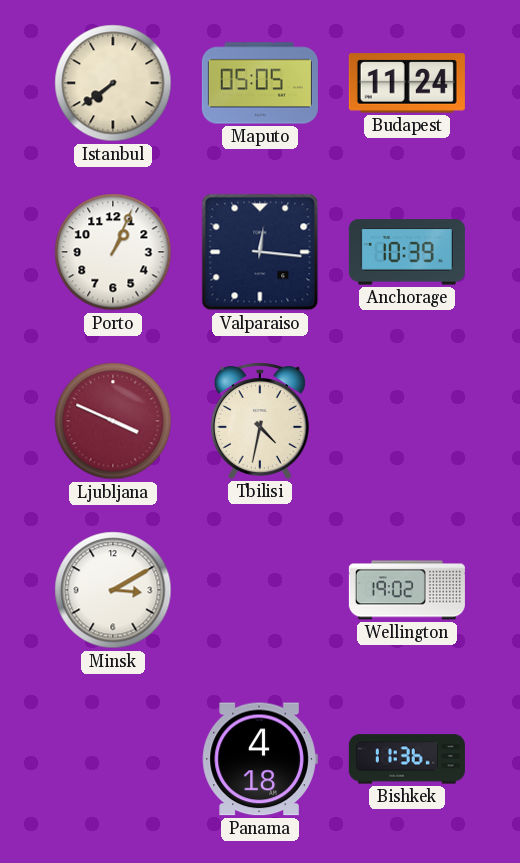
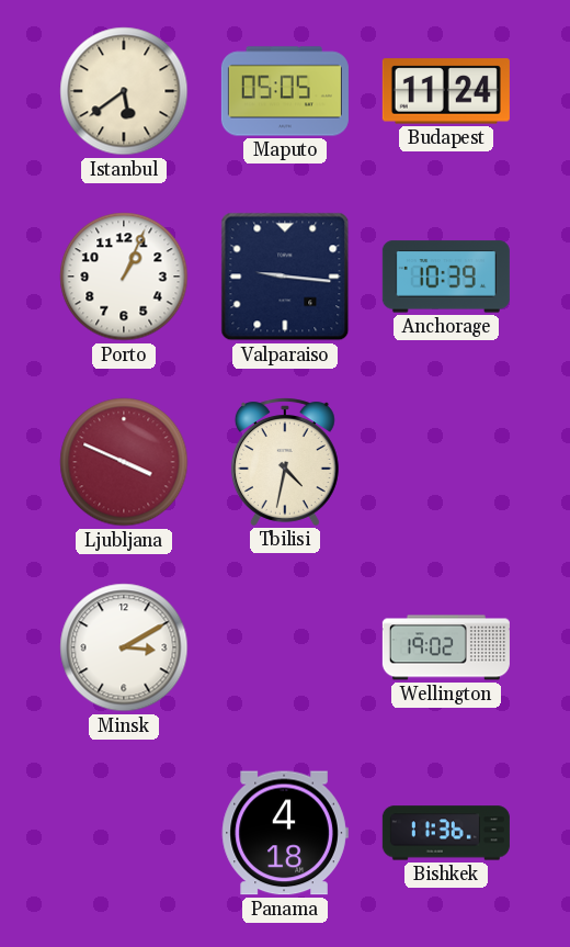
Istanbul: 7:39 -> 5:39
Valparaiso: 12:16 -> 9:16
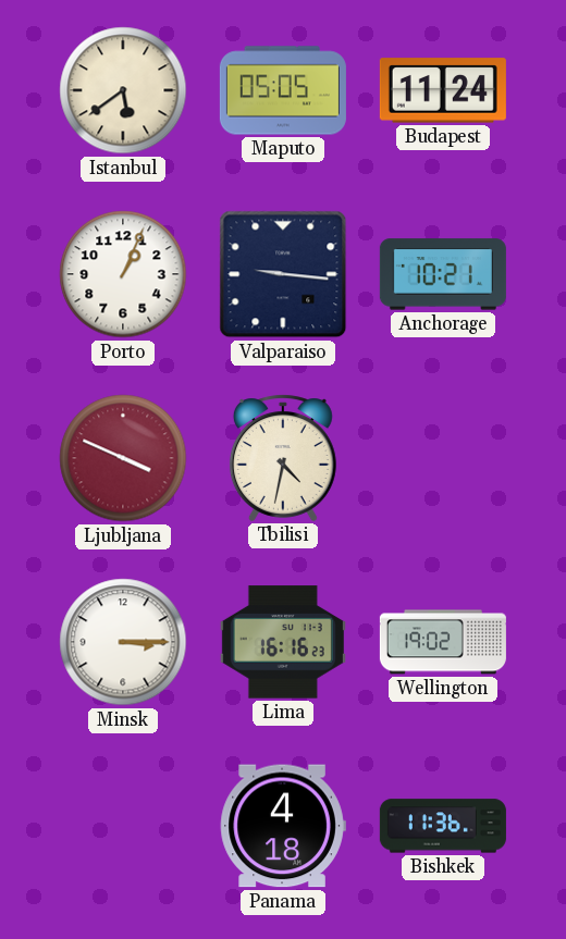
Anchorage: 10:39 -> 10:21
Minsk: 3:10 -> 3:15
Lima: none -> 16:16
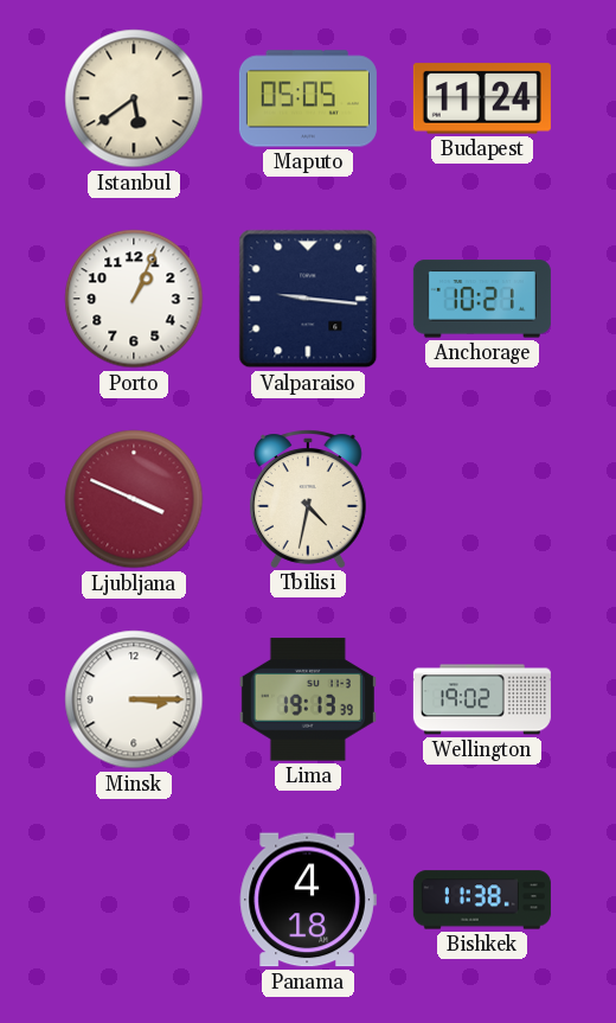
Lima: 16:16 -> 19:13
Bishkek: 11:36 -> 11:38
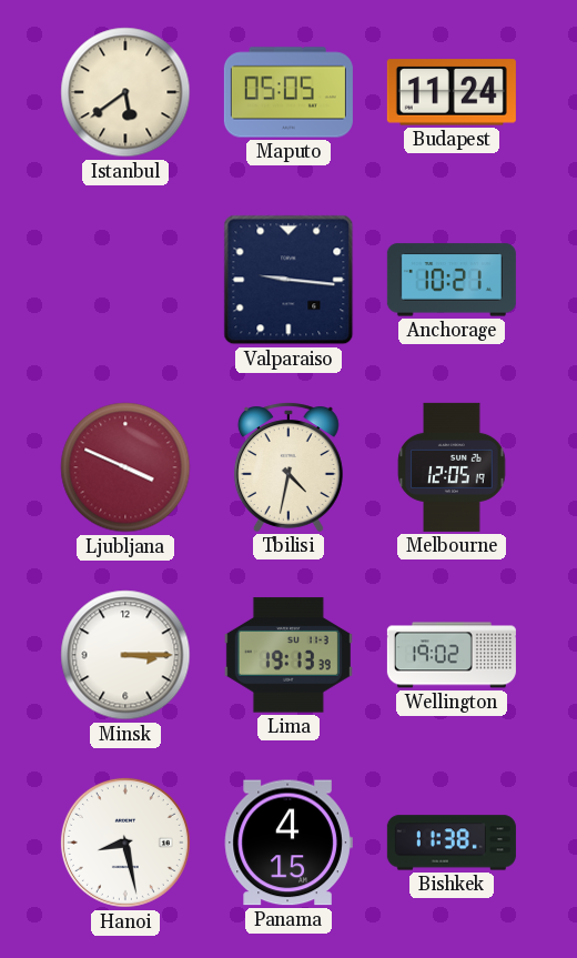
Porto: 1:04 -> none
Melbourne: none -> 12:05
Hanoi: none -> 8:28
Panama: 4:18 -> 4:15
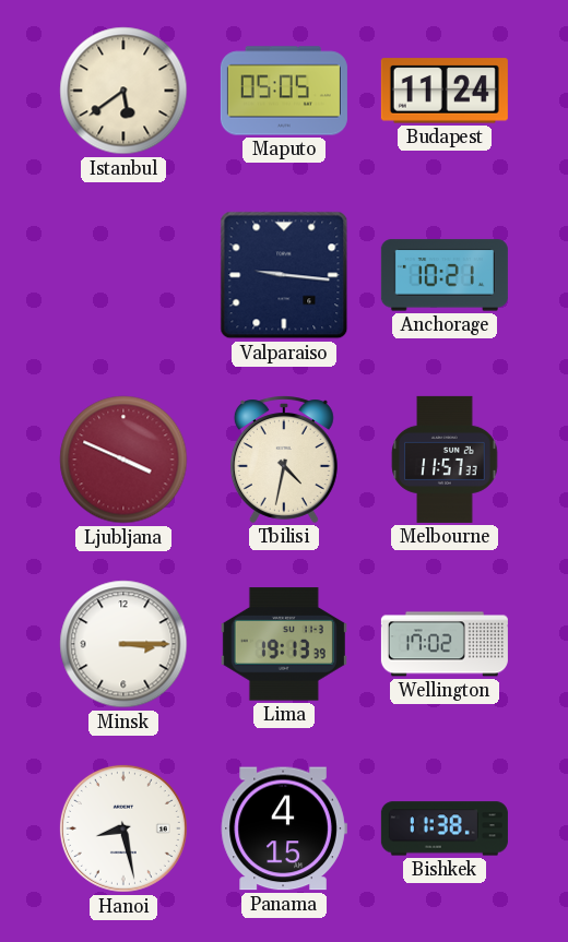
Melbourne: 12:05 -> 11:57
Wellington: 19:02 -> 17:02
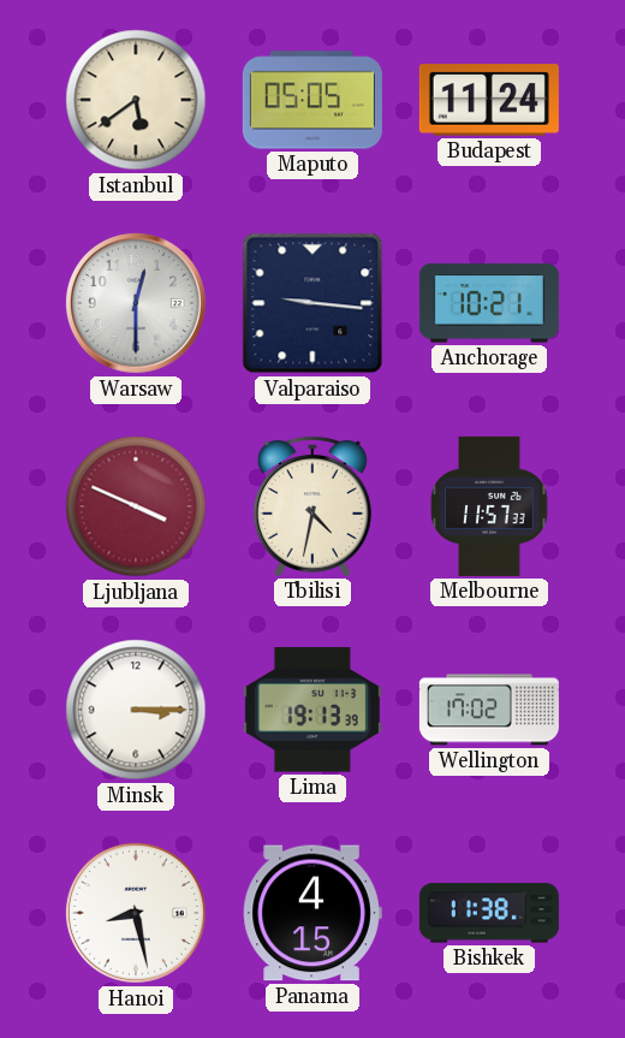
Warsaw: none -> 12:30
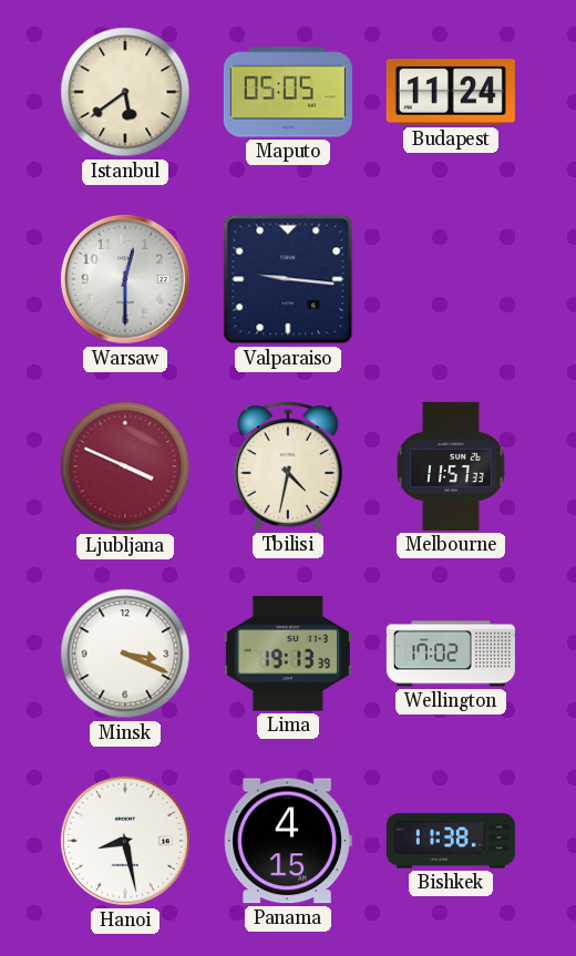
Anchorage: 10:21 -> none
Minsk: 3:15 -> 3:19
